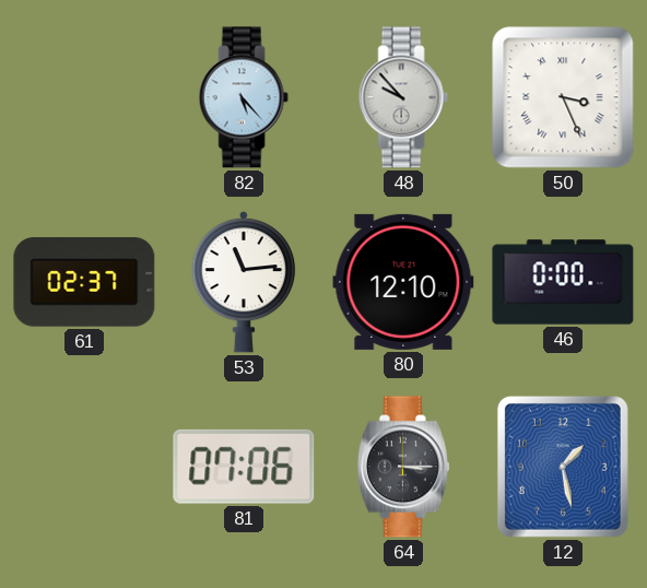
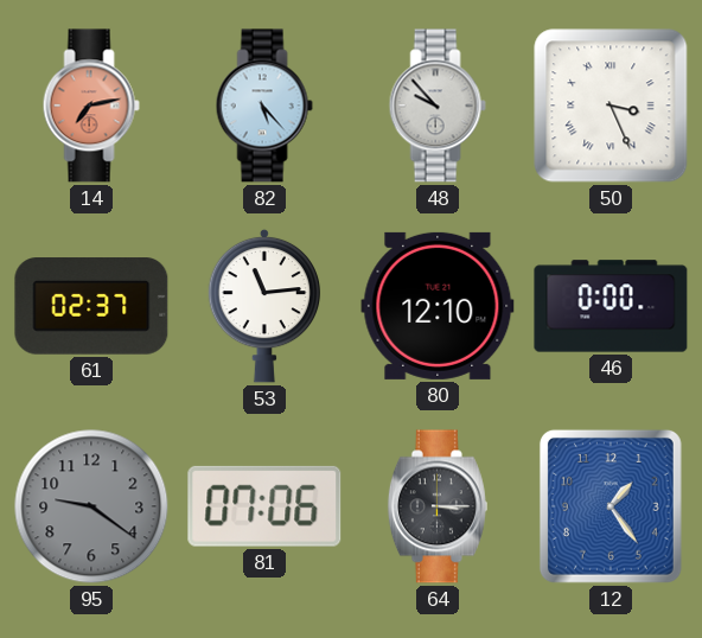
14: none -> 7:13
95: none -> 9:21
12: 1:28 -> 1:24
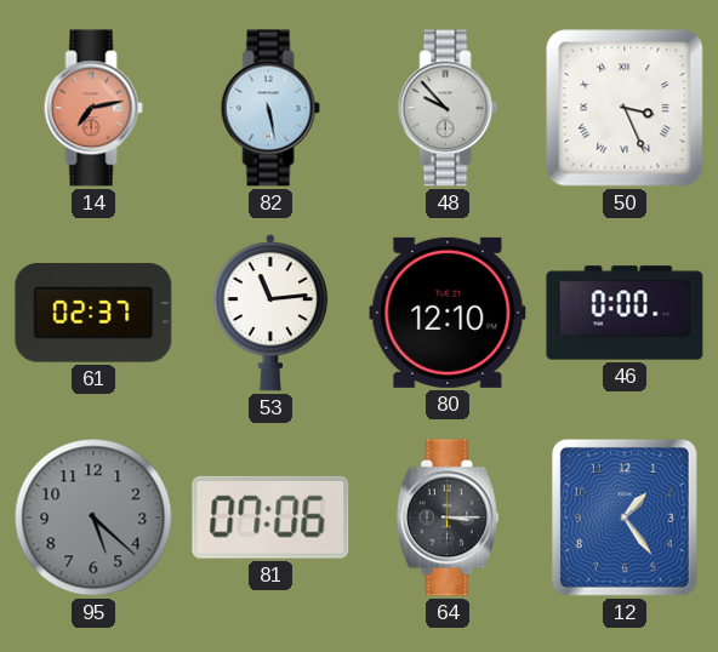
82: 5:23 -> 5:28
95: 9:21 -> 5:22
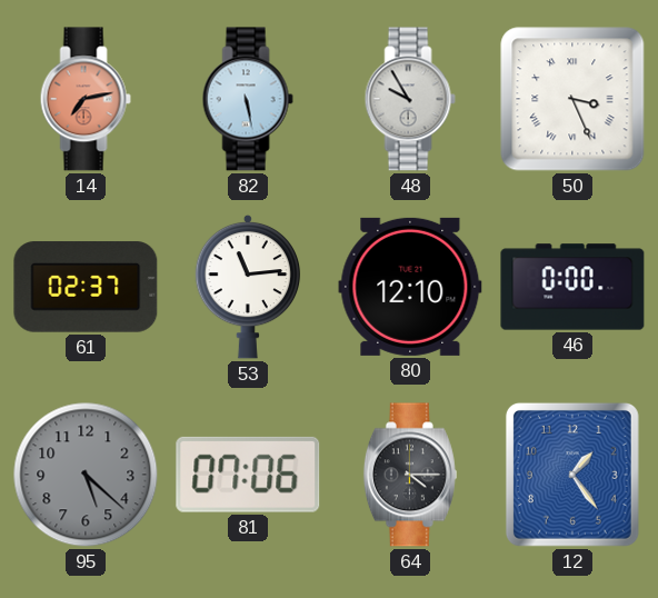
48: 9:53 -> 9:55
64: 3:15 -> 4:15
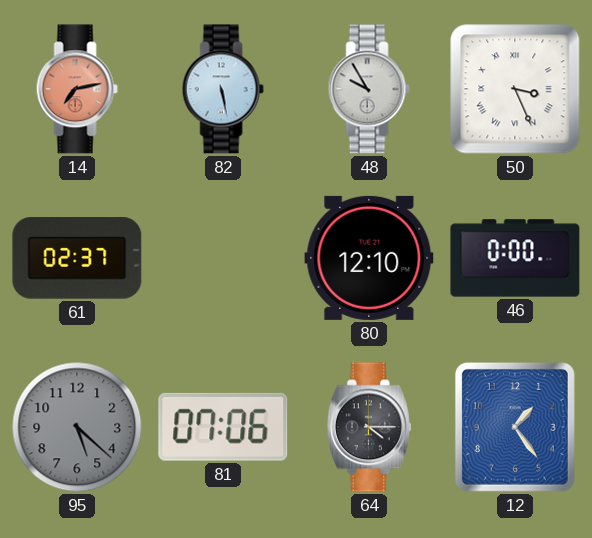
53: 11:14 -> none
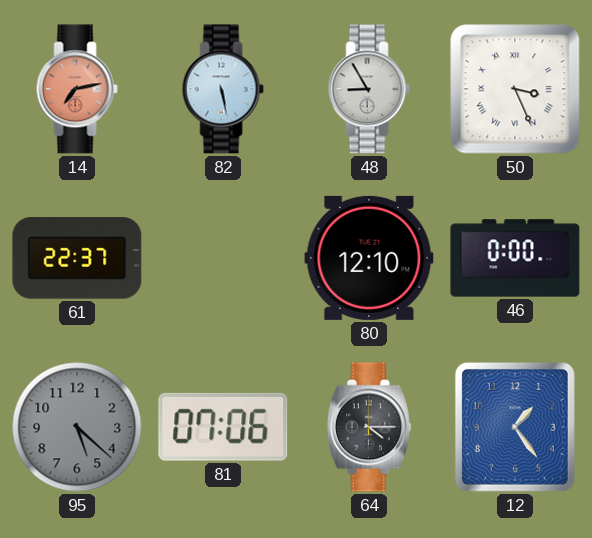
48: 9:55 -> 8:55
61: 02:37 -> 22:37
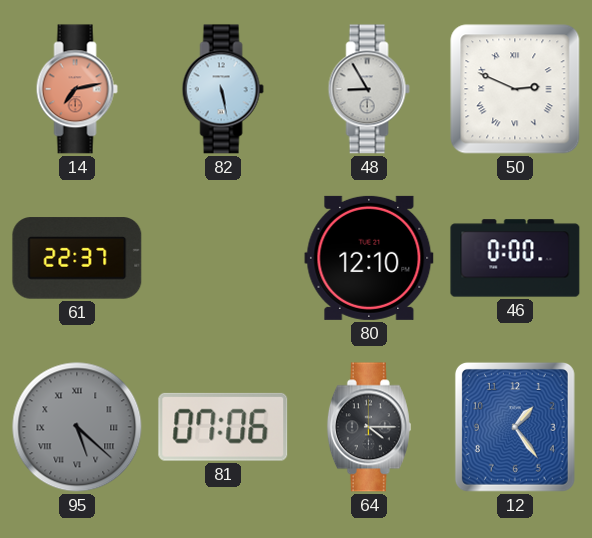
50: 3:26 -> 2:49
95 numerals: Arabic -> Roman
